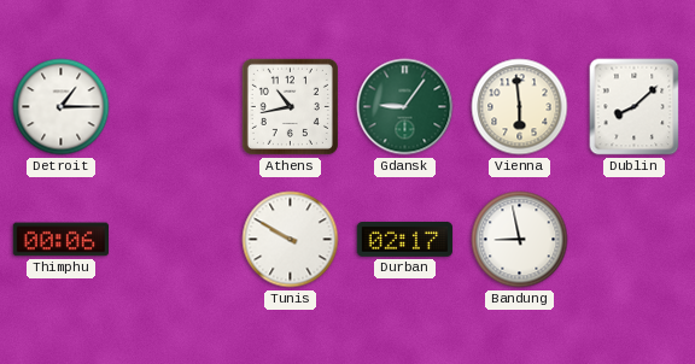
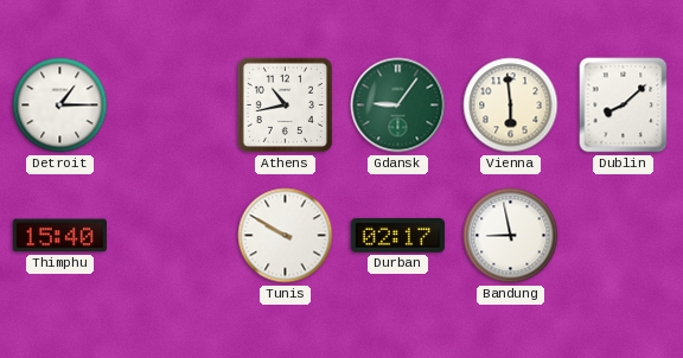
Thimphu: 00:06 -> 15:40
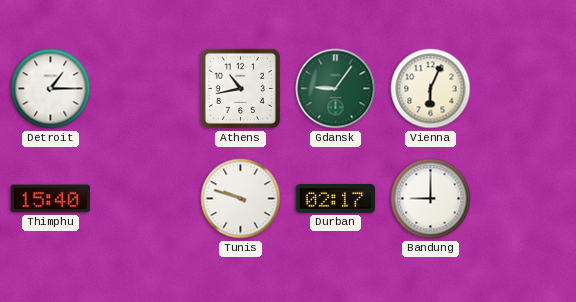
Vienna: 5:59 -> 6:04
Dublin: 8:08 -> none
Tunis: 9:50 -> 9:48
Bandung: 8:58 -> 9:00
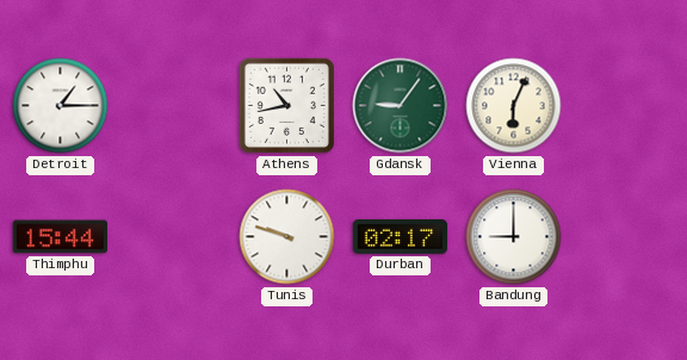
Thimphu: 15:40 -> 15:44
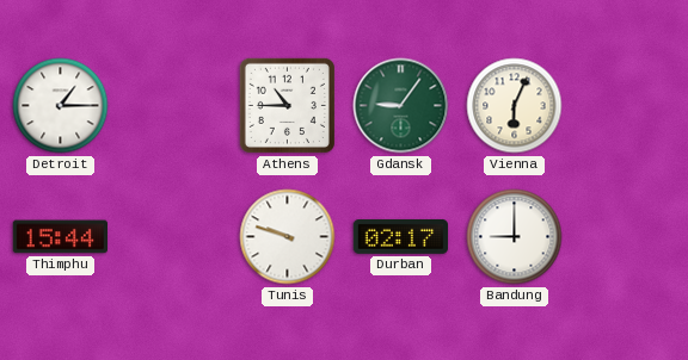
Athens: 10:43 -> 10:45
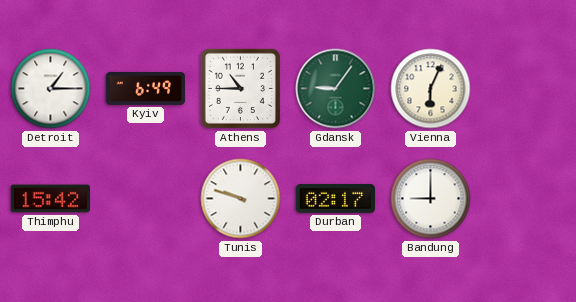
Kyiv: none -> 6:49
Thimphu: 15:44 -> 15:42
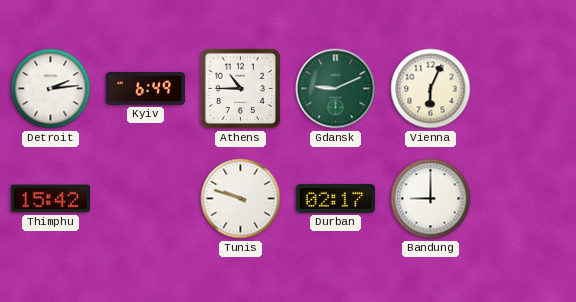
Detroit: 1:15 -> 2:14
Gdansk: 9:06 -> 9:11
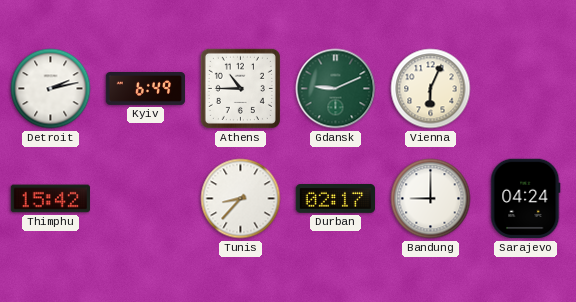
Detroit: 2:14 -> 2:13
Tunis: 9:48 -> 8:37
Sarajevo: none -> 04:24
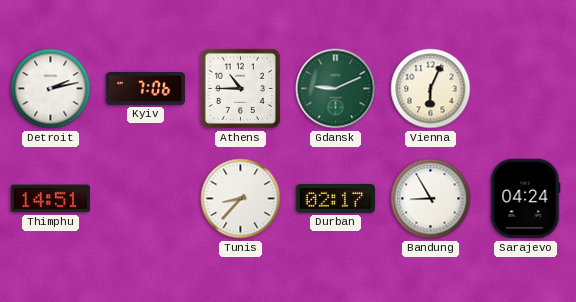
Kyiv: 6:49 -> 7:06
Thimphu: 15:42 -> 14:51
Bandung: 9:00 -> 8:55
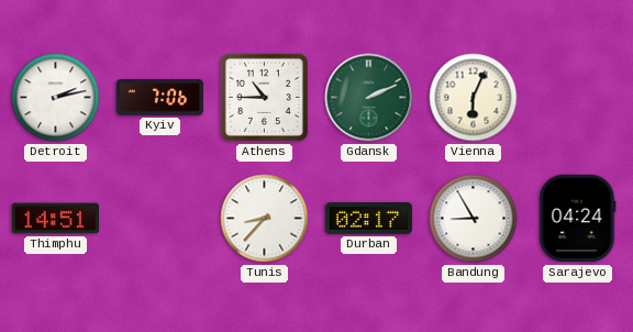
Gdansk: 9:11 -> 2:11
